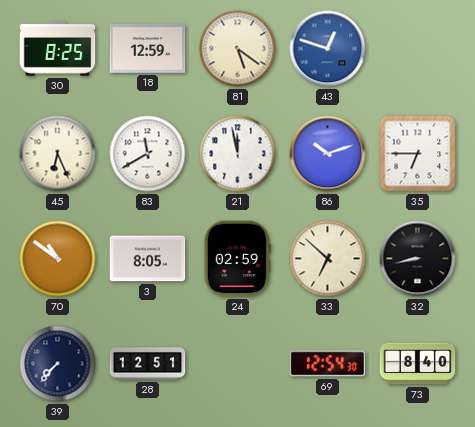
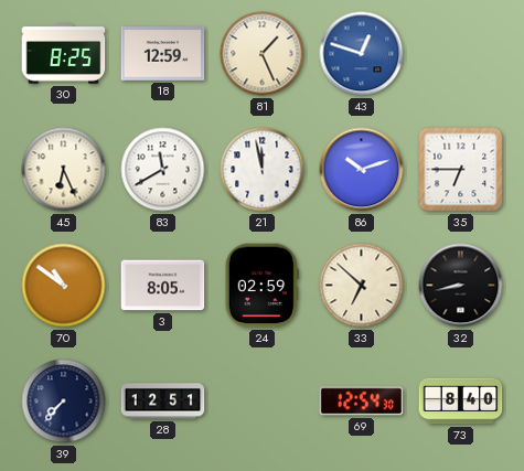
81: 5:21 -> 1:26
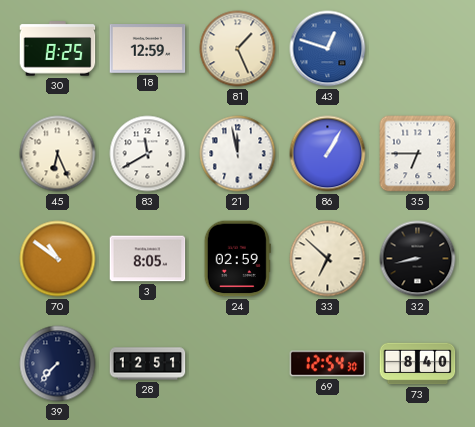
86: 10:12 -> 1:05
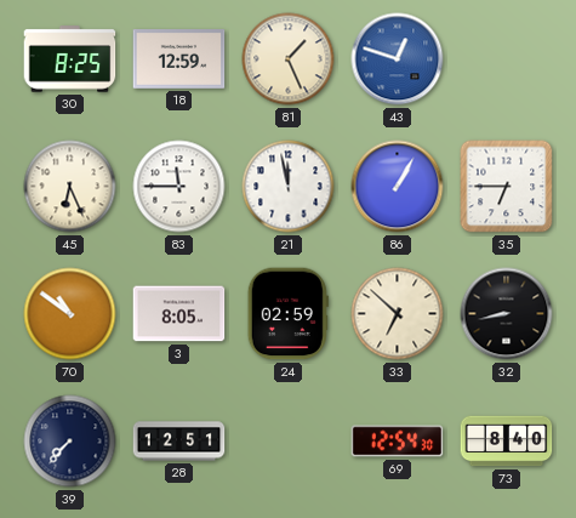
83: 11:40 -> 11:45
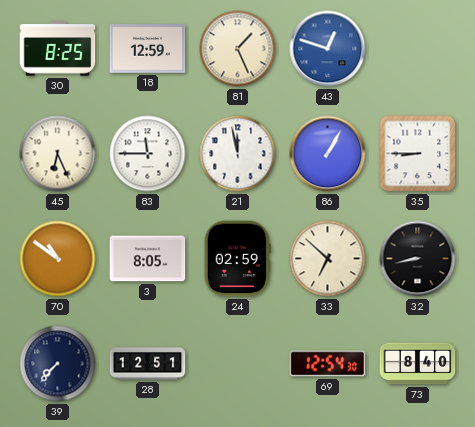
35: 6:45 -> 8:45
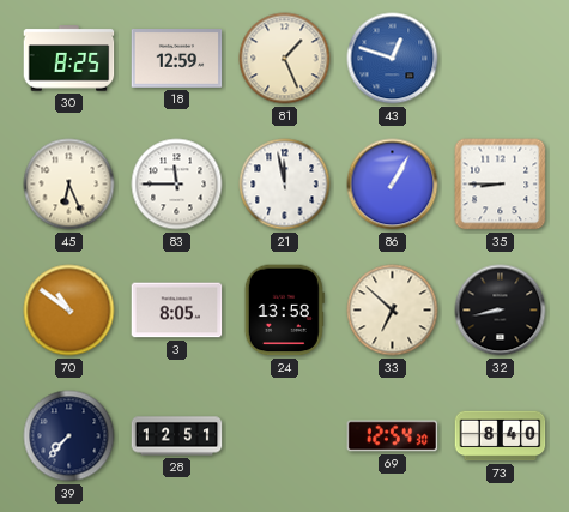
24: 02:59 -> 13:58
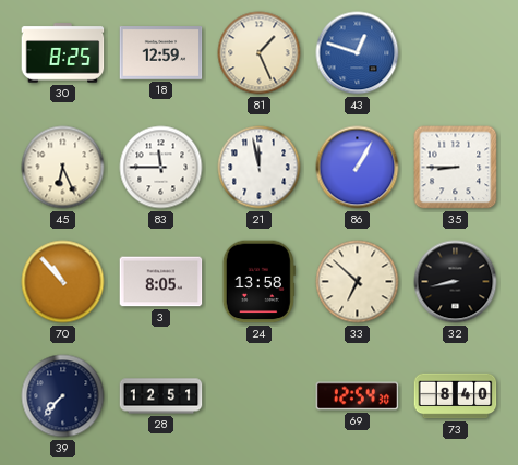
70: 10:51 -> 10:53
